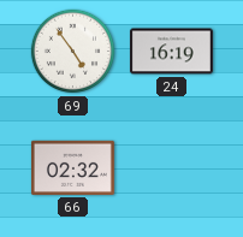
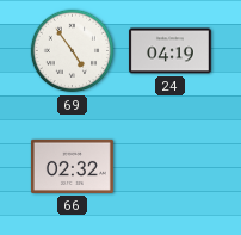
24: 16:19 -> 04:19
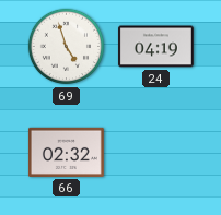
69: 4:54 -> 4:57
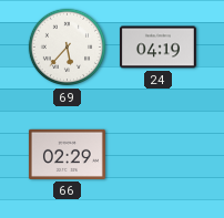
69: 4:57 -> 5:37
66: 02:32 -> 02:29
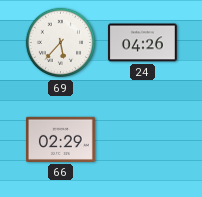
24: 04:19 -> 04:26
